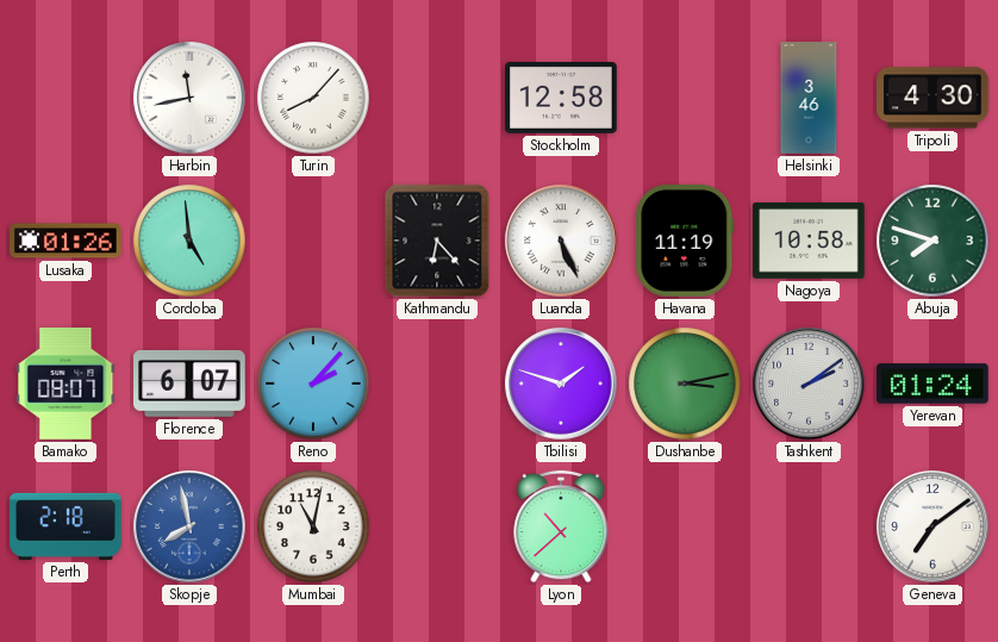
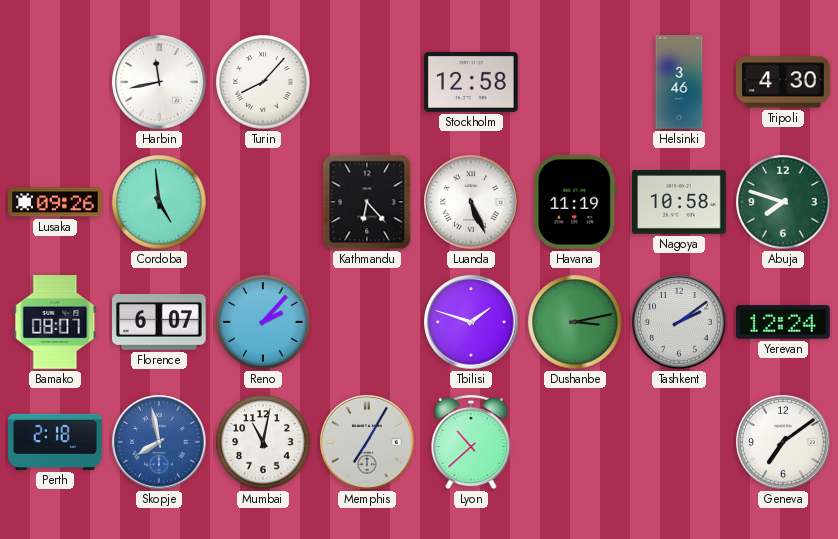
Lusaka: 01:26 -> 09:26
Yerevan: 01:24 -> 12:24
Memphis: none -> 7:05
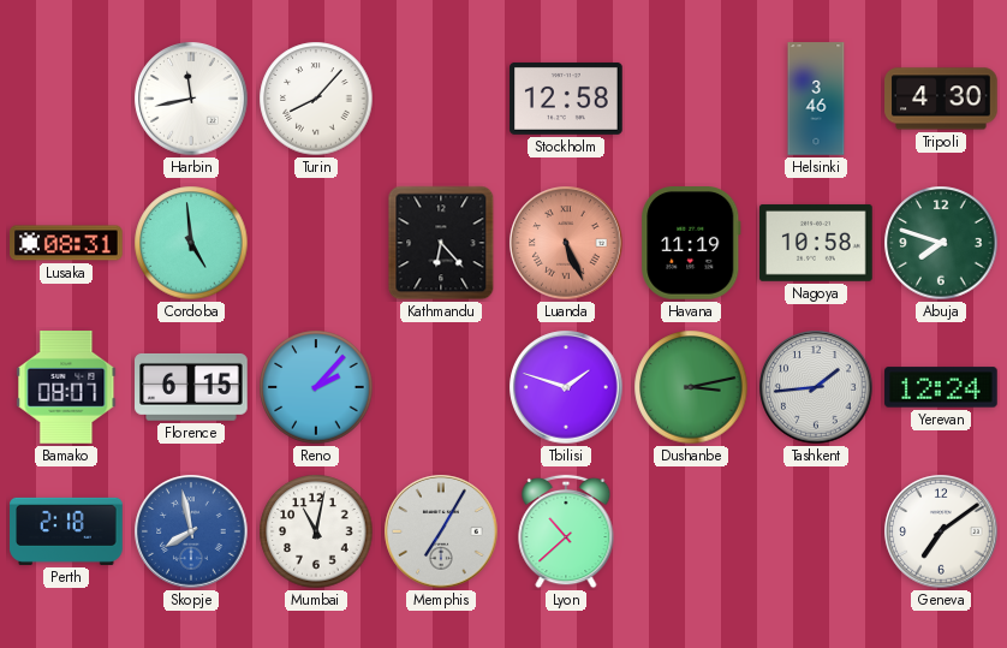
Lusaka: 09:26 -> 08:31
Luanda dial: white -> salmon
Florence: 6:07 -> 6:15
Tashkent: 2:09 -> 1:44
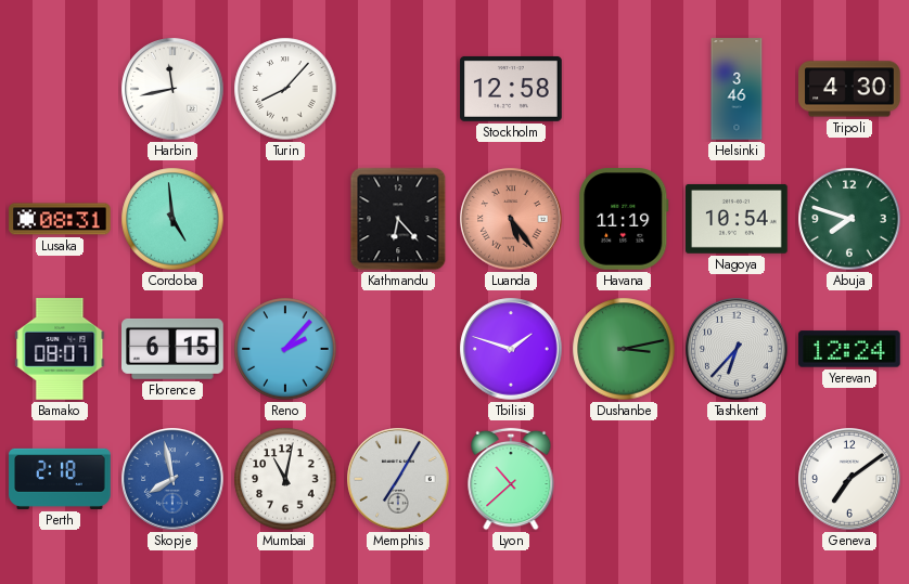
Luanda: 5:26 -> 5:24
Nagoya: 10:58 -> 10:54
Tashkent: 1:44 -> 6:37
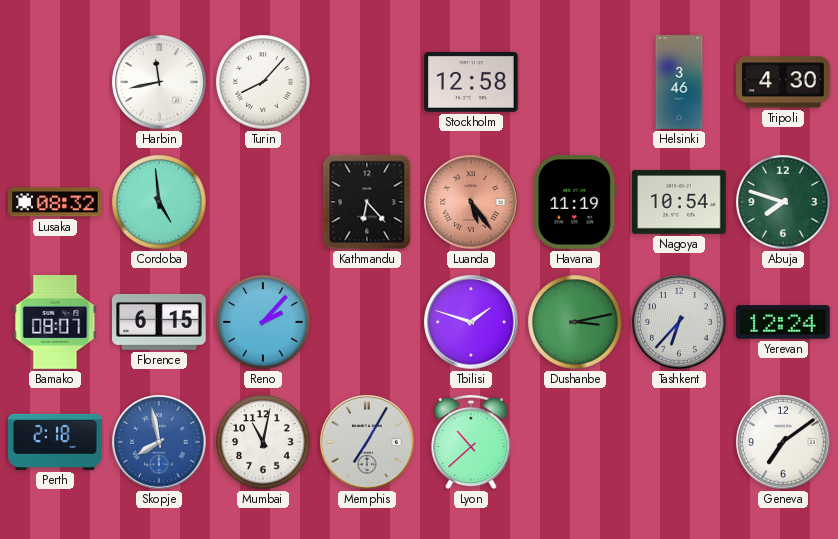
Lusaka: 08:31 -> 08:32
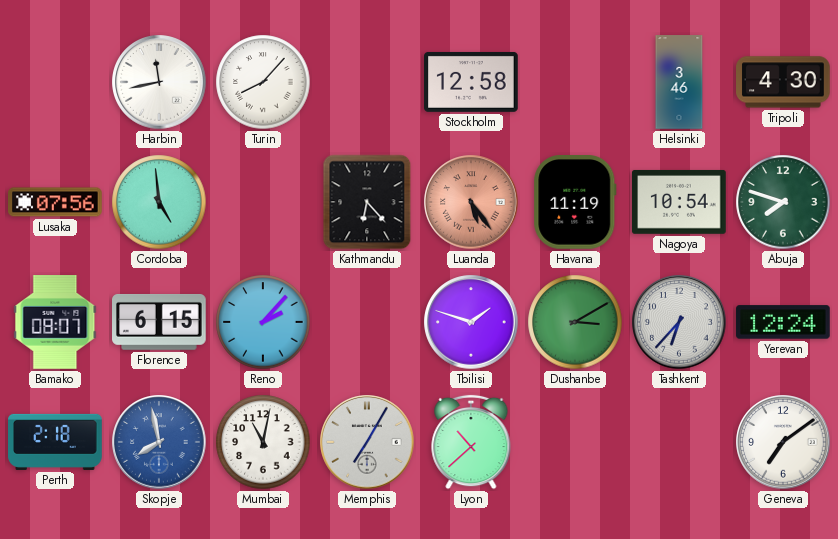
Lusaka: 08:32 -> 07:56
Dushanbe: 3:13 -> 3:10
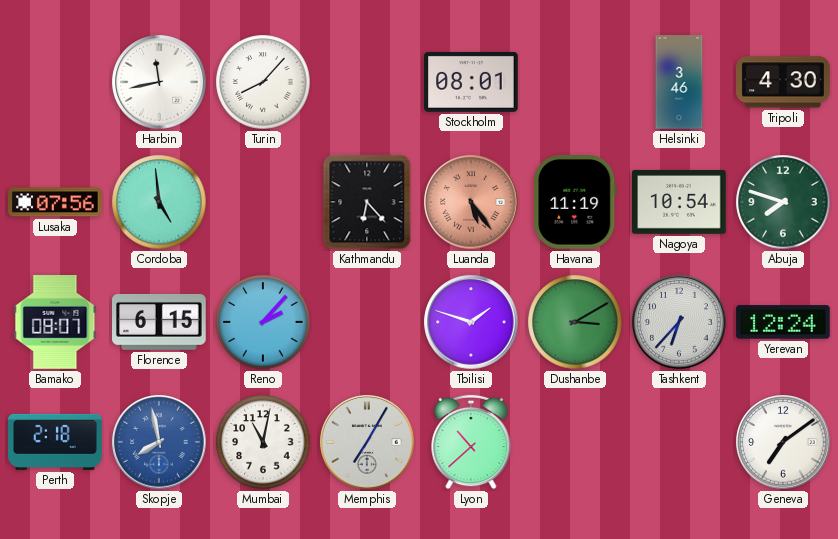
Stockholm: 12:58 -> 08:01
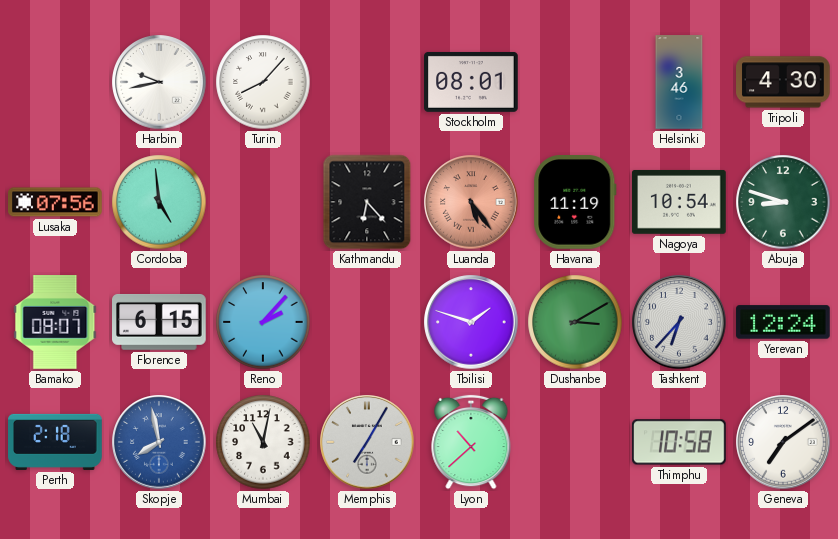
Harbin: 11:43 -> 9:43
Abuja: 7:48 -> 8:48
Thimphu: none -> 10:58
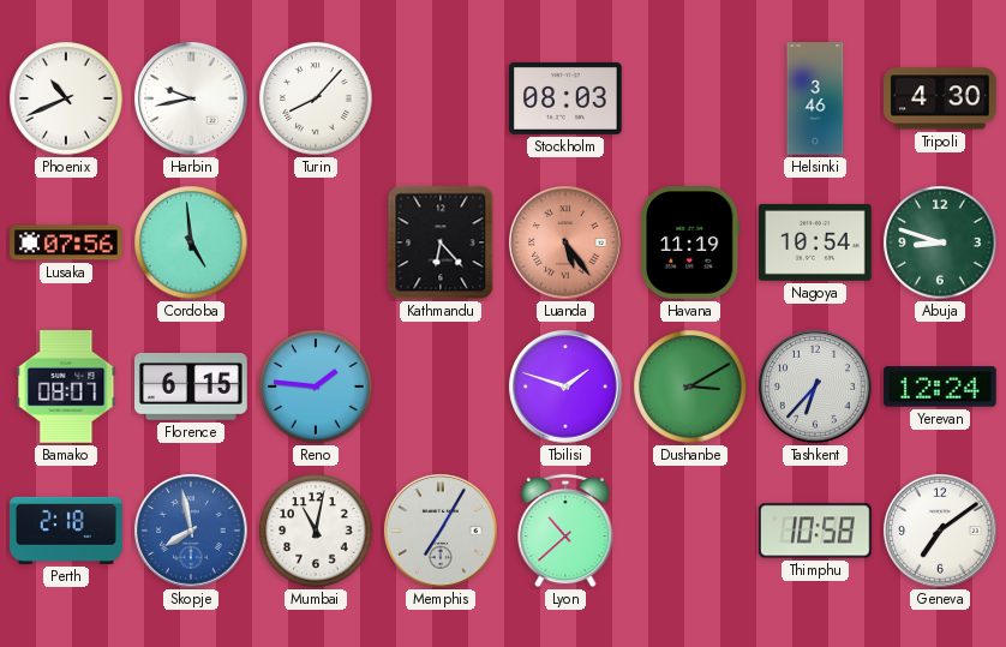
Phoenix: none -> 10:41
Stockholm: 08:01 -> 08:03
Reno: 2:07 -> 1:46
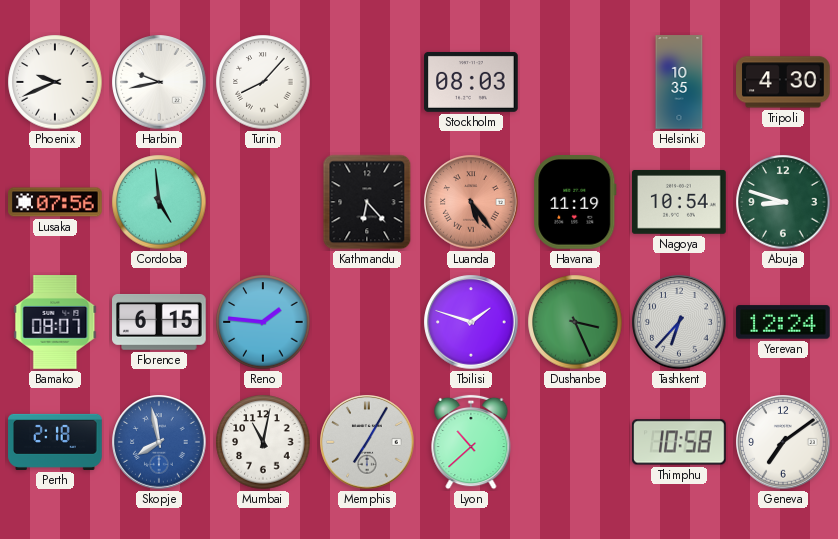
Phoenix: 10:41 -> 9:41
Helsinki: 3:46 -> 10:35
Dushanbe: 3:10 -> 3:26
